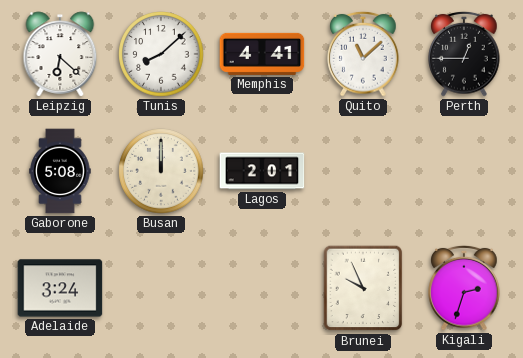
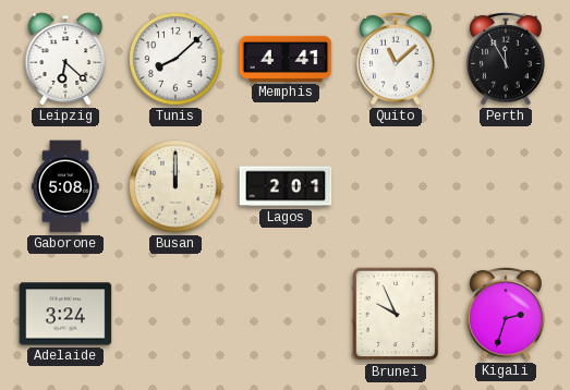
Perth: 12:45 -> 11:55
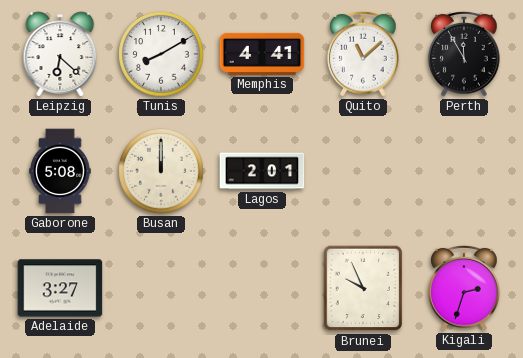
Tunis: 8:08 -> 8:10
Adelaide: 3:24 -> 3:27
